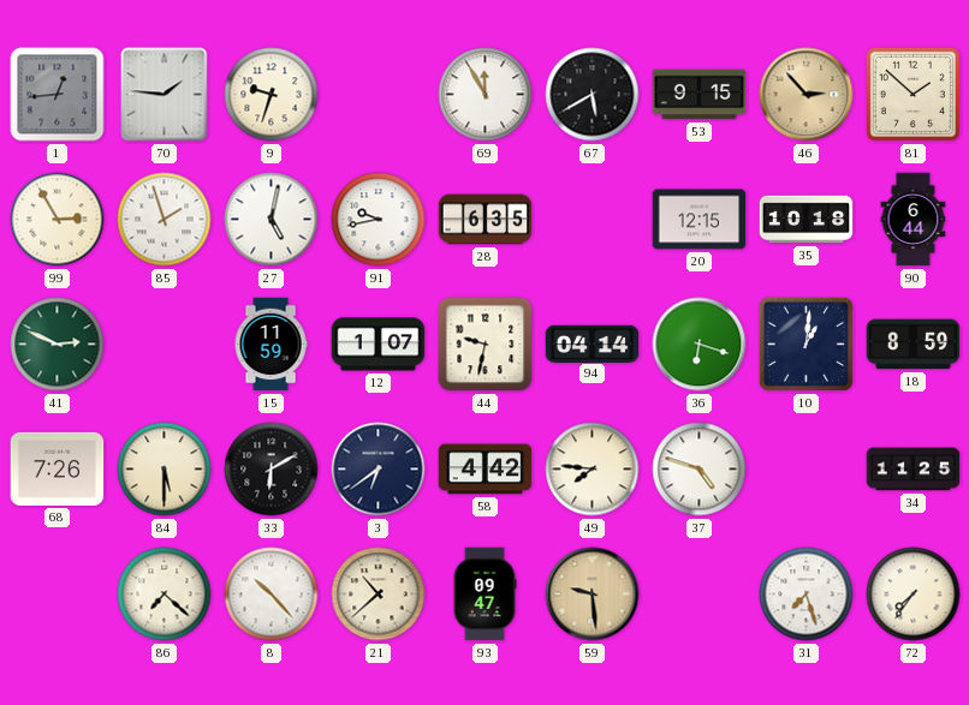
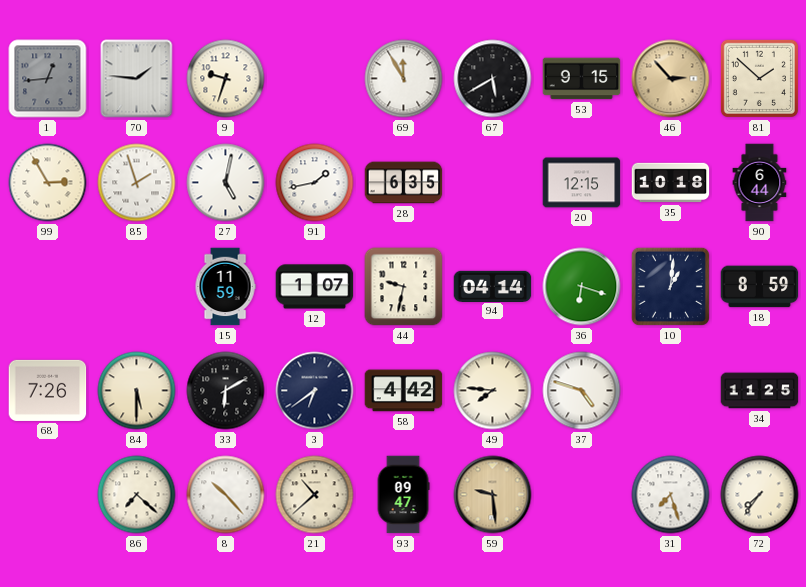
91: 9:43 -> 1:43
41: 2:49 -> none
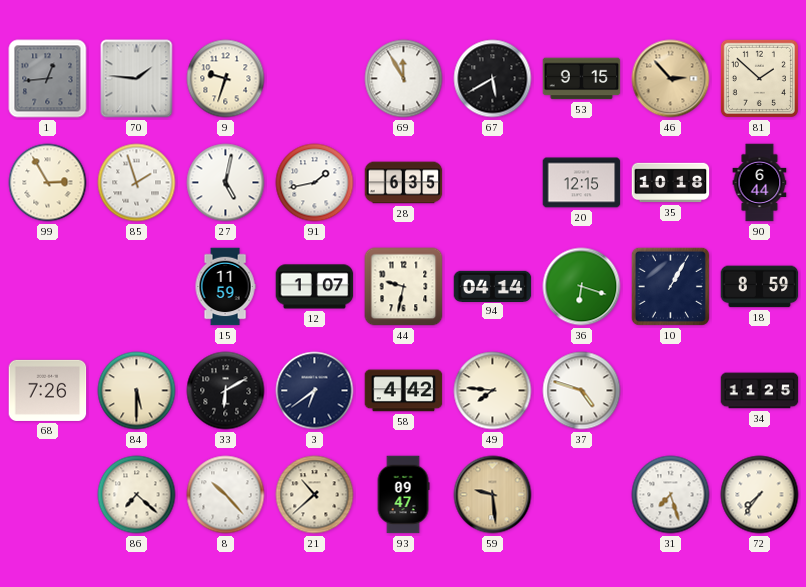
10: 1:01 -> 1:05
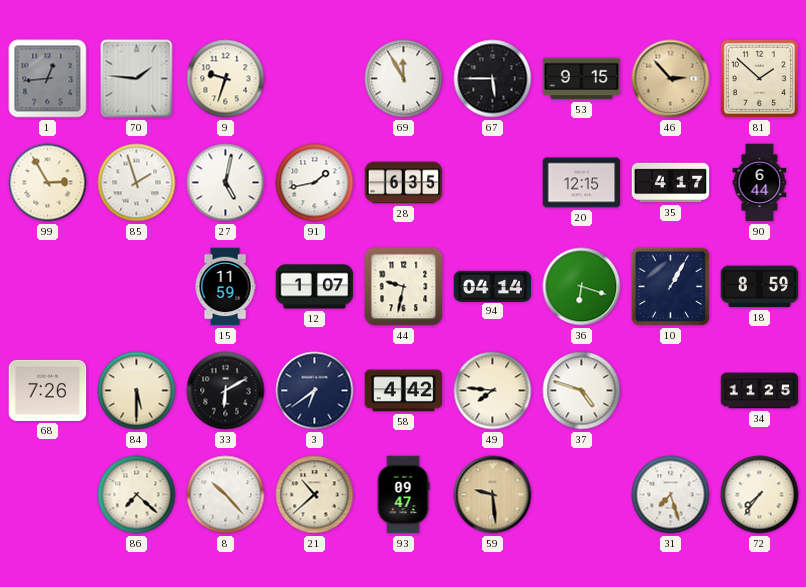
67: 5:40 -> 5:45
35: 10:18 -> 4:17
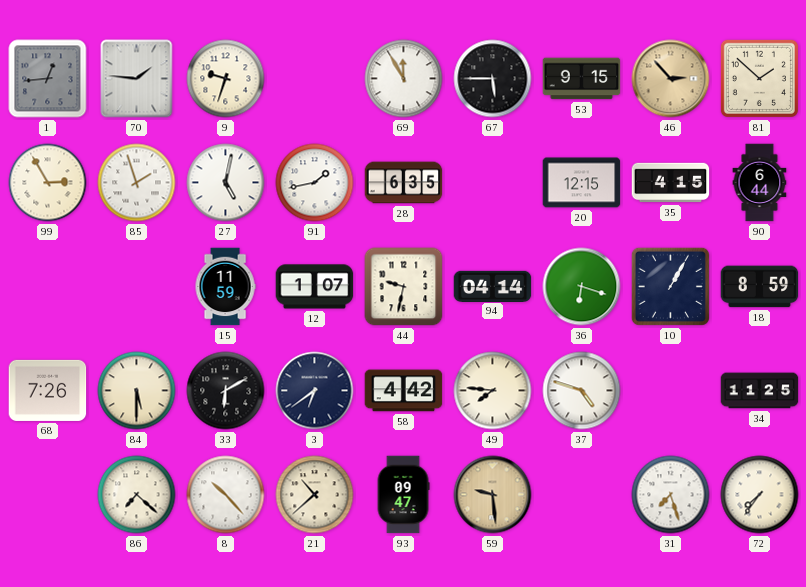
35: 4:17 -> 4:15
